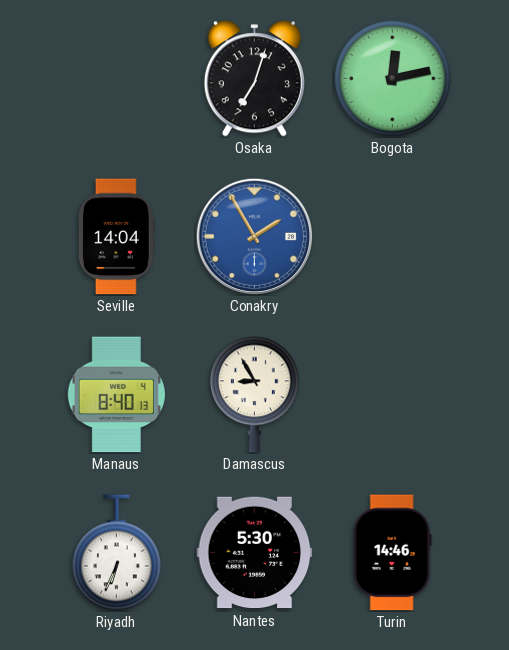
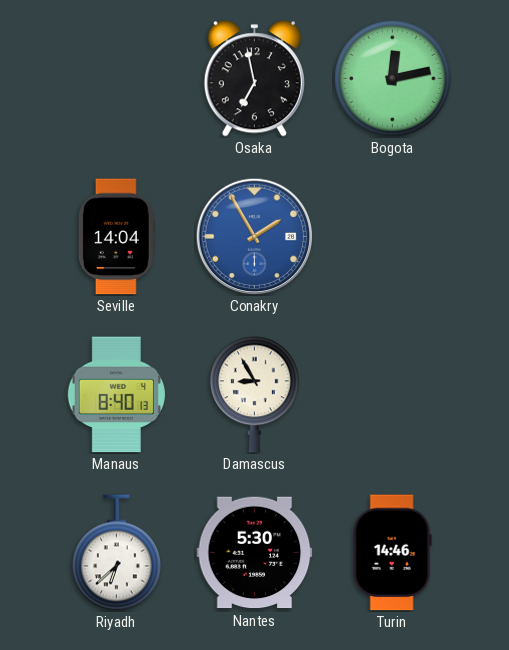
Osaka: 7:03 -> 6:58
Riyadh: 6:34 -> 6:38
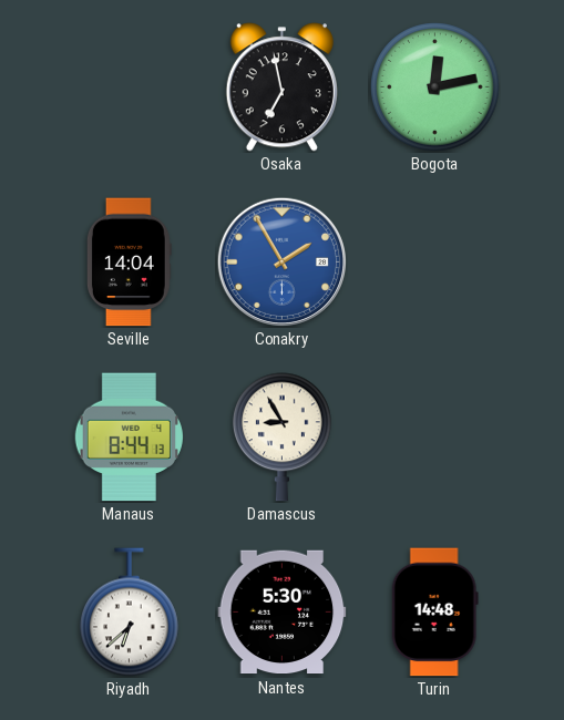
Manaus: 8:40 -> 8:44
Turin: 14:46 -> 14:48
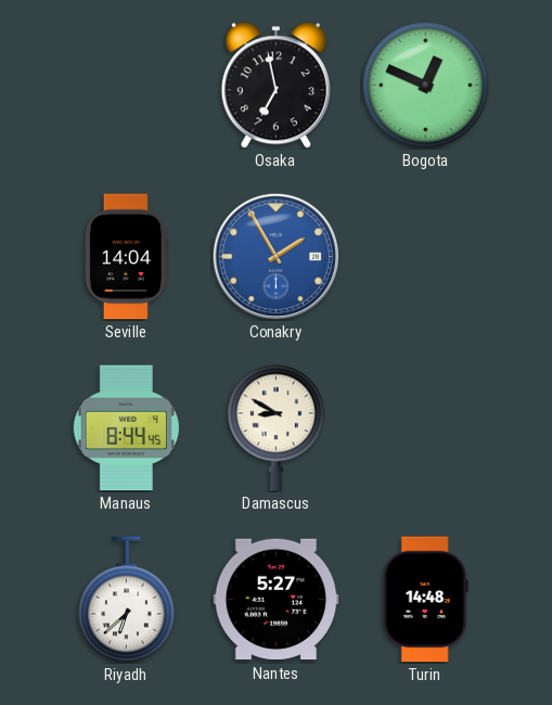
Bogota: 12:13 -> 12:49
Manaus: 8:44:13 -> 8:44:45
Damascus: 8:55 -> 8:50
Nantes: 5:30 -> 5:27
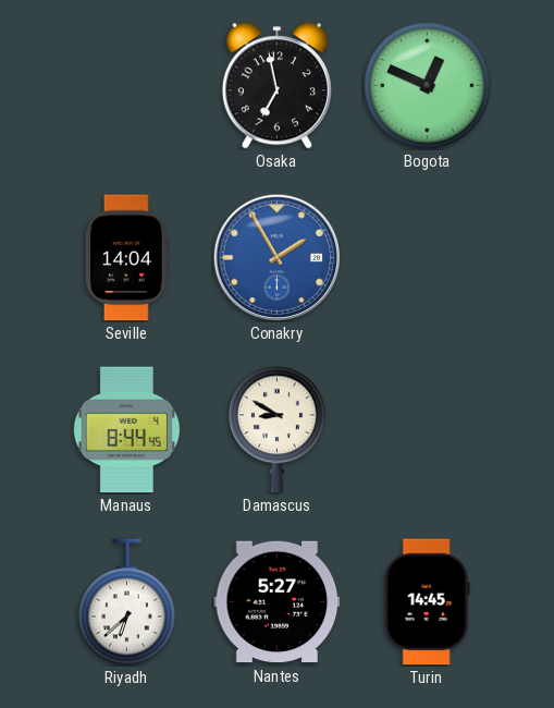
Turin: 14:48 -> 14:45
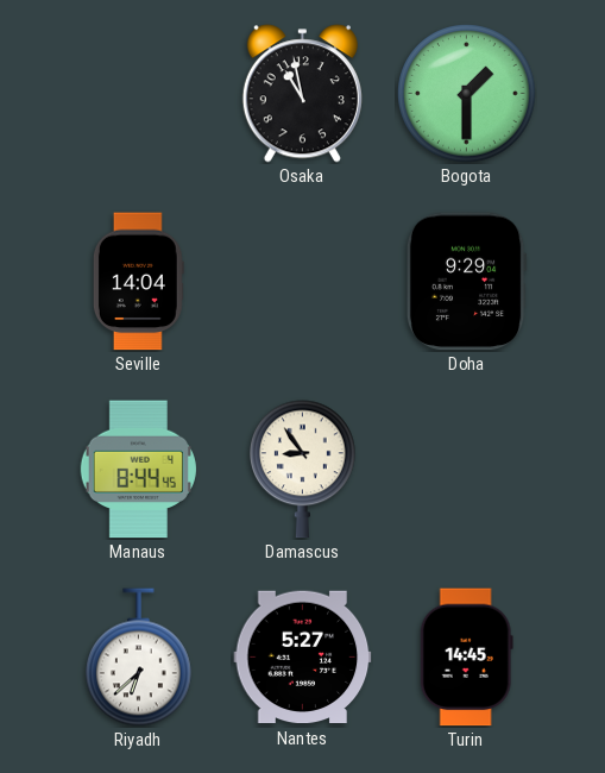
Osaka: 6:58 -> 10:58
Bogota: 12:49 -> 1:30
Conakry: 1:55 -> none
Doha: none -> 9:29
Damascus: 8:50 -> 8:54
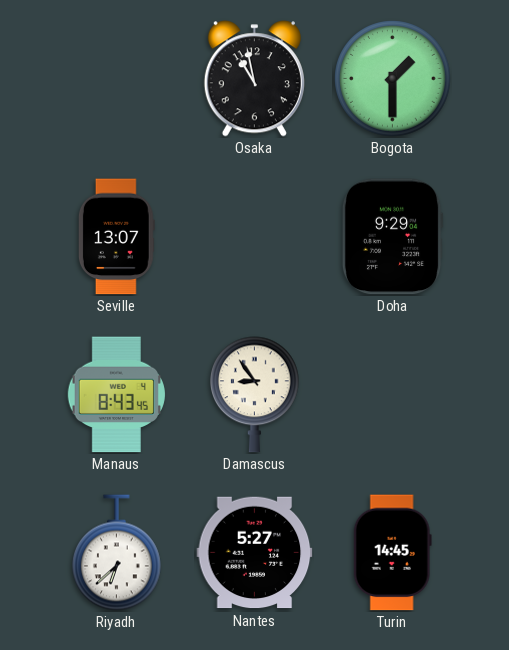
Seville: 14:04 -> 13:07
Manaus: 8:44 -> 8:43
